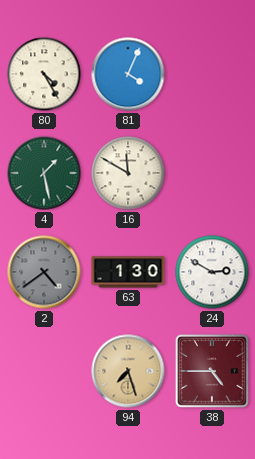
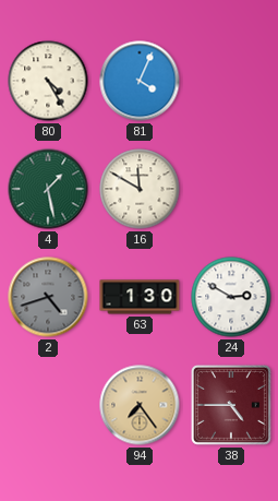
2: 4:39 -> 4:42
94: 7:27 -> 7:24
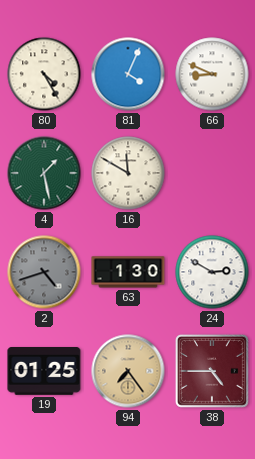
66: none -> 8:49
19: none -> 01:25
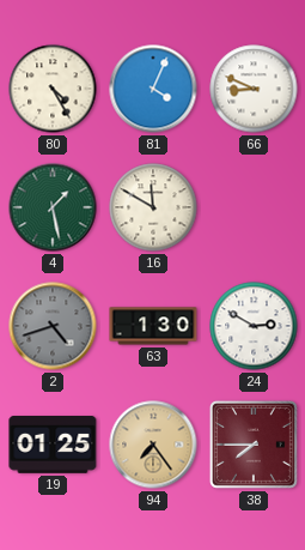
38: 4:45 -> 7:45
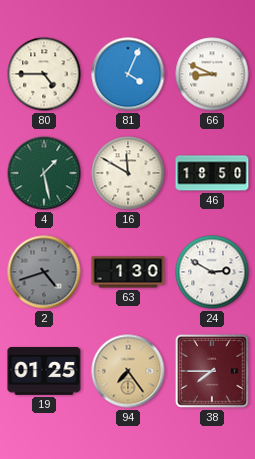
80: 4:25 -> 4:45
46: none -> 18:50
